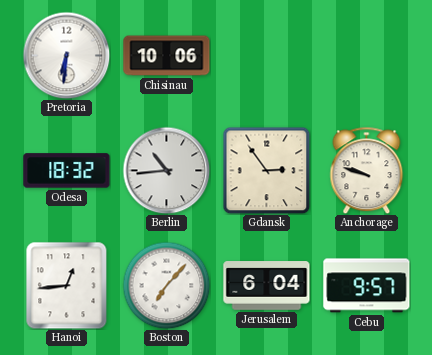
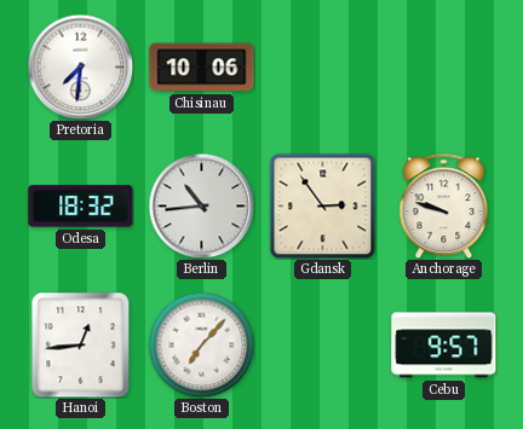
Pretoria: 6:31 -> 7:31
Jerusalem: 6:04 -> none
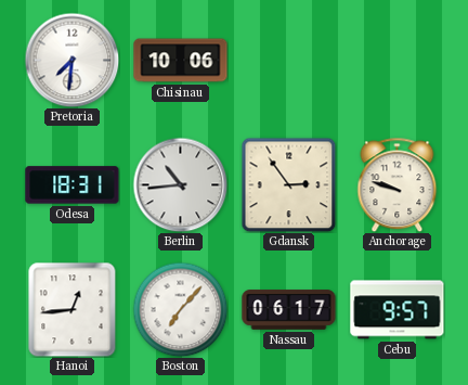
Odesa: 18:32 -> 18:31
Nassau: none -> 06:17
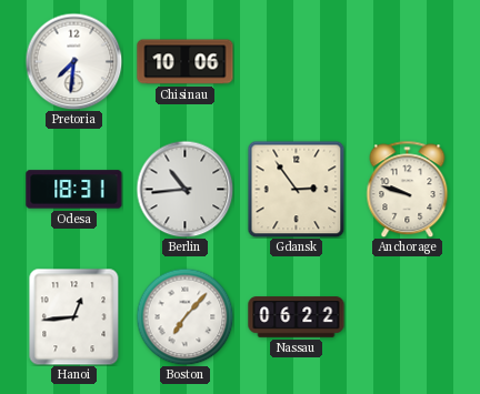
Nassau: 06:17 -> 06:22
Cebu: 9:57 -> none
